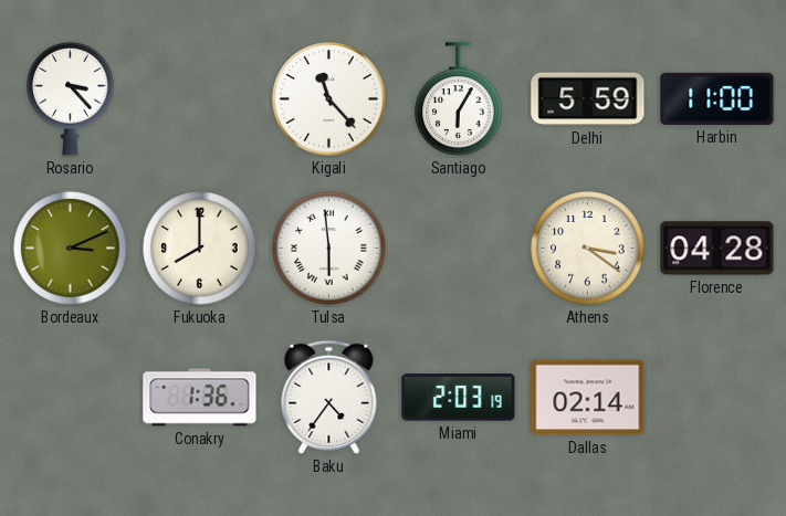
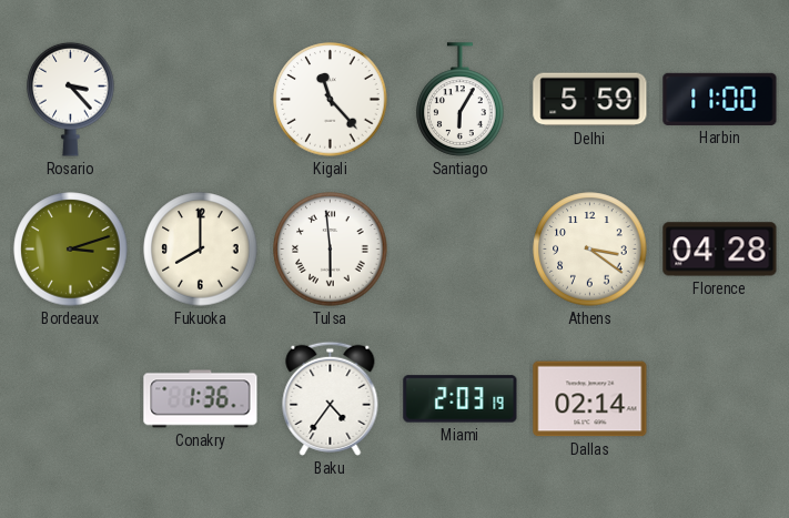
Bordeaux: 3:11 -> 3:12
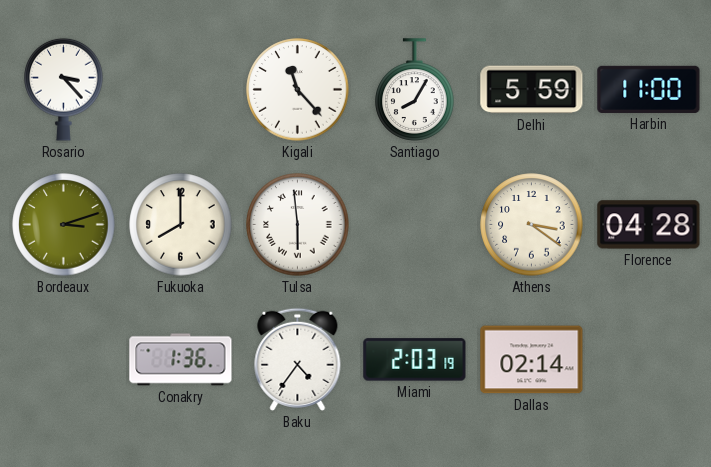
Santiago: 6:05 -> 8:05
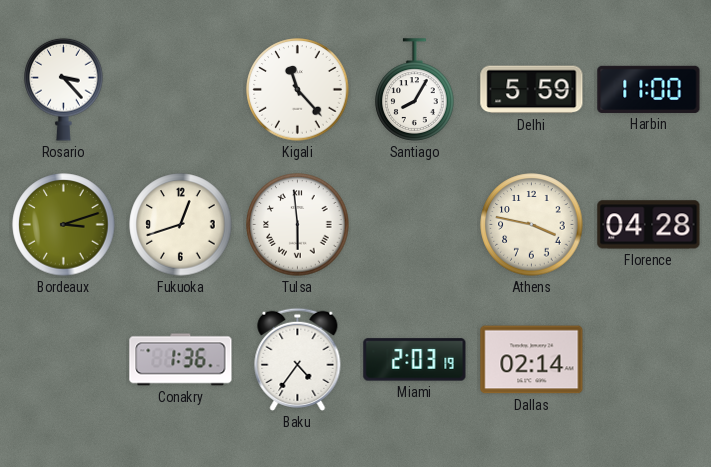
Fukuoka: 8:00 -> 12:42
Athens: 3:21 -> 3:47
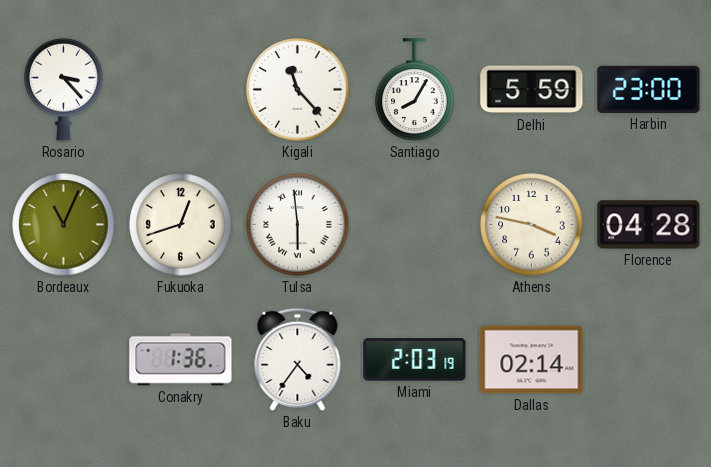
Harbin: 11:00 -> 23:00
Bordeaux: 3:12 -> 11:04
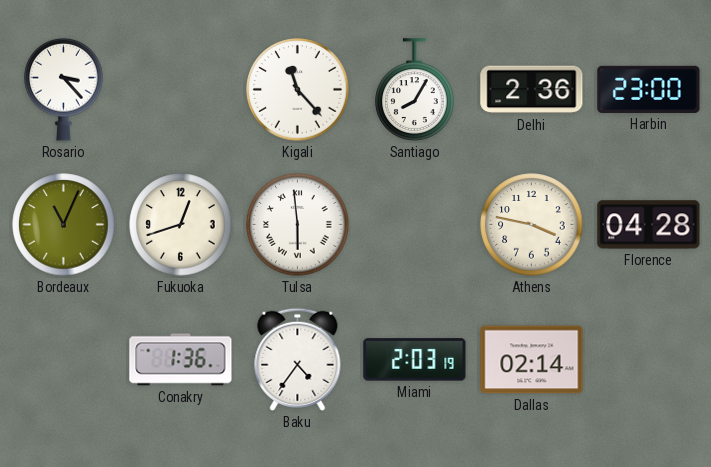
Delhi: 5:59 -> 2:36
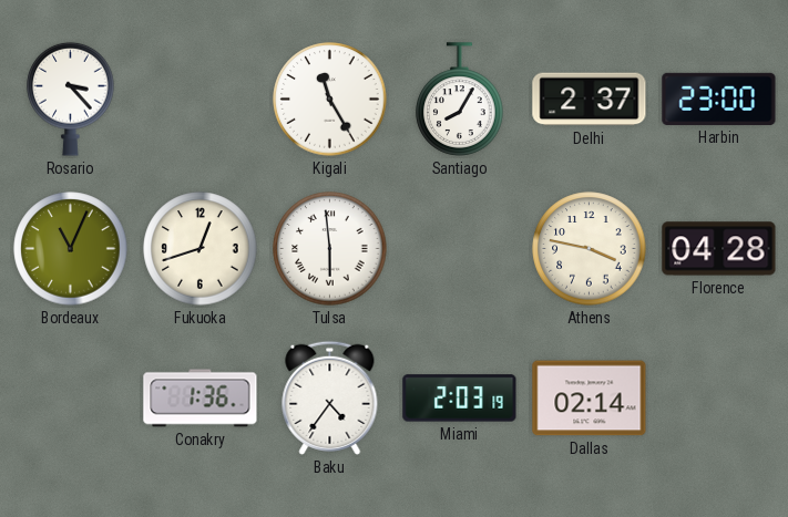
Kigali: 11:23 -> 11:25
Delhi: 2:36 -> 2:37
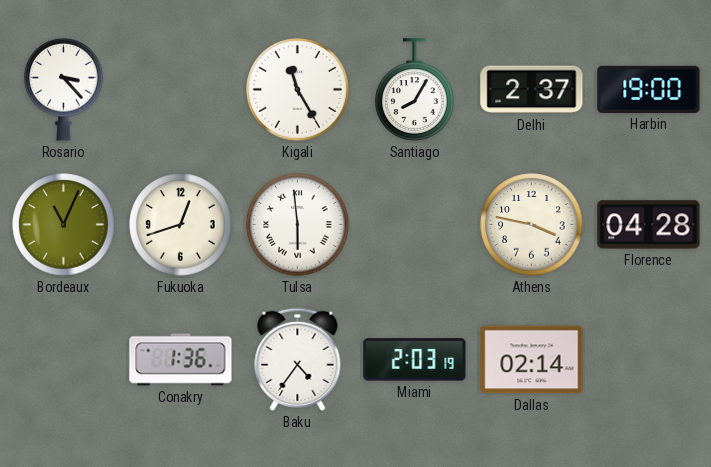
Harbin: 23:00 -> 19:00
